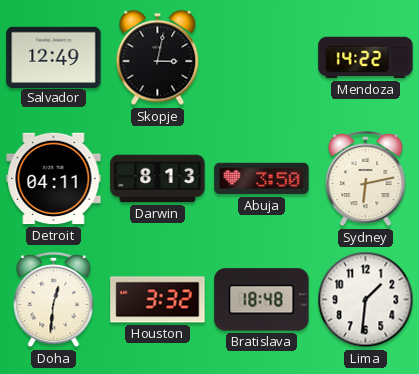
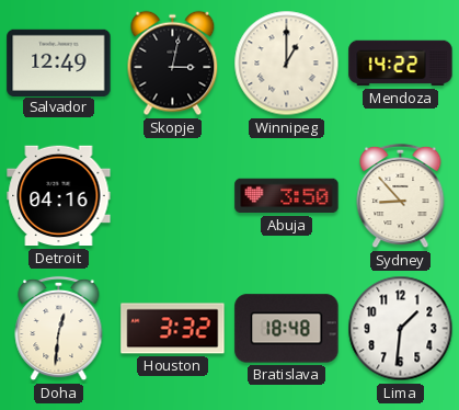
Winnipeg: none -> 1:00
Detroit: 04:11 -> 04:16
Darwin: 8:13 -> none
Sydney: 6:13 -> 8:53
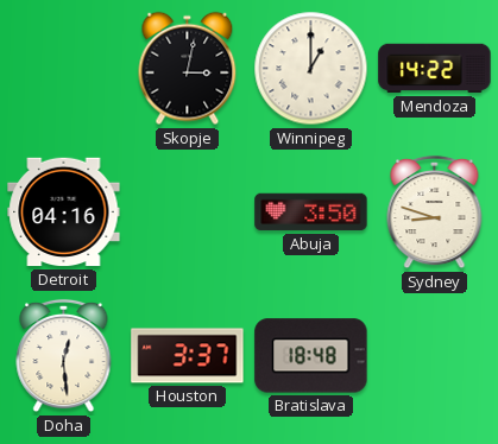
Salvador: 12:49 -> none
Sydney: 8:53 -> 8:48
Doha: 12:31 -> 12:29
Houston: 3:32 -> 3:37
Lima: 1:31 -> none
